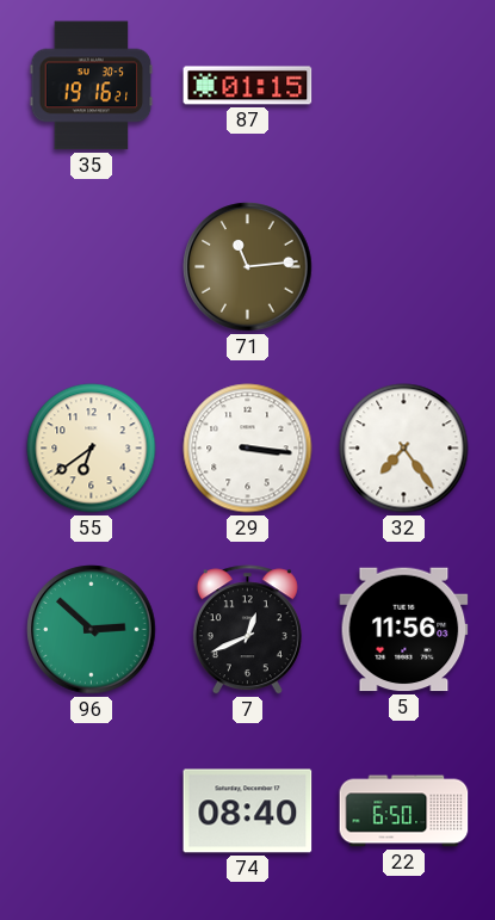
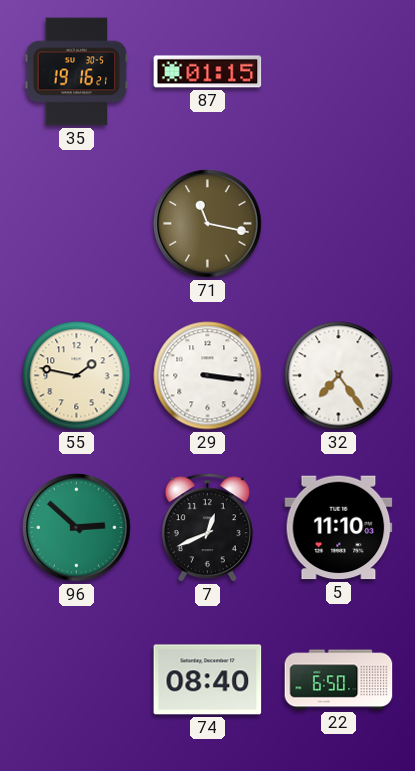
71: 11:14 -> 11:17
55: 6:39 -> 1:47
5: 11:56 -> 11:10
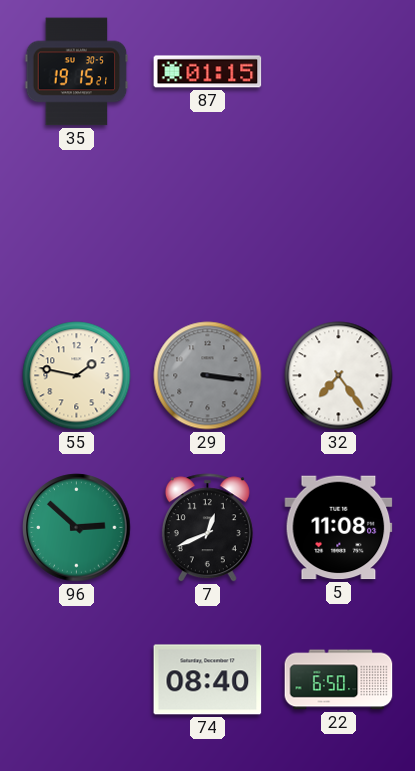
35: 19:16 -> 19:15
71: 11:17 -> none
29 dial: white -> grey
5: 11:10 -> 11:08
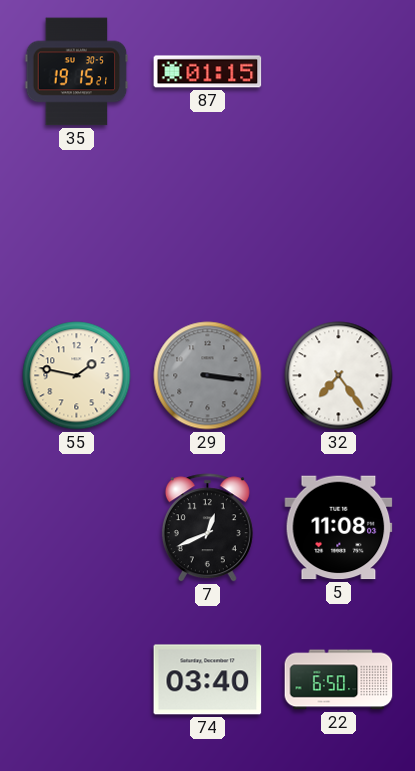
96: 2:52 -> none
74: 08:40 -> 03:40
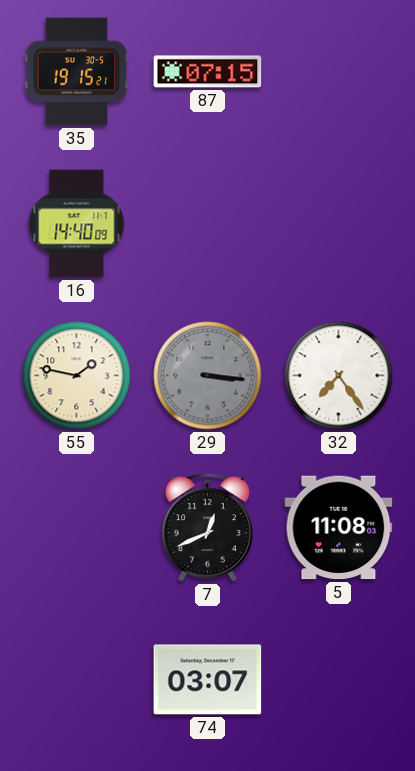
87: 01:15 -> 07:15
16: none -> 14:40
74: 03:40 -> 03:07
22: 6:50 -> none
